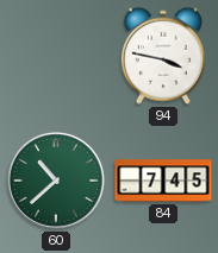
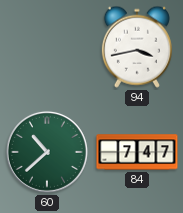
94: 3:47 -> 3:43
84: 7:45 -> 7:47
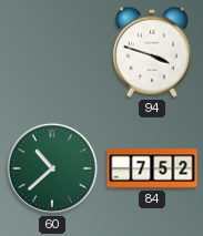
94: 3:43 -> 3:48
84: 7:47 -> 7:52
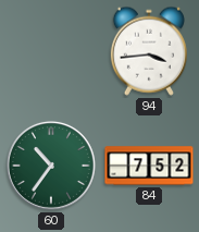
94: 3:48 -> 3:44
60: 10:38 -> 10:36
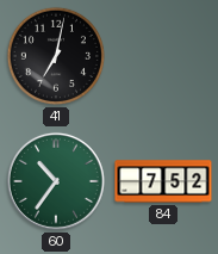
41: none -> 7:02
94: 3:44 -> none
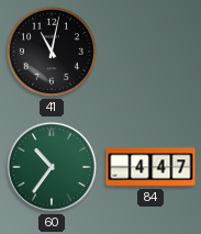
41: 7:02 -> 11:02
84: 7:52 -> 4:47
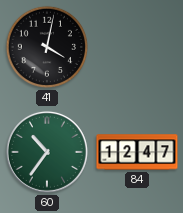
41: 11:02 -> 4:02
84: 4:47 -> 12:47
